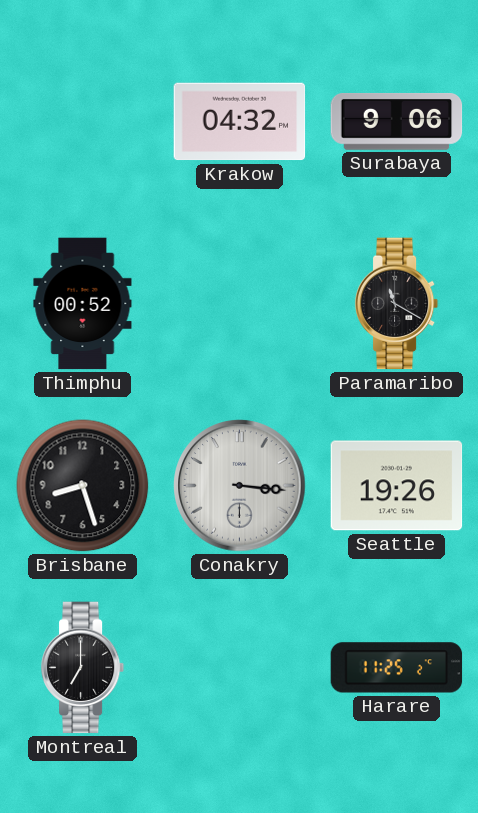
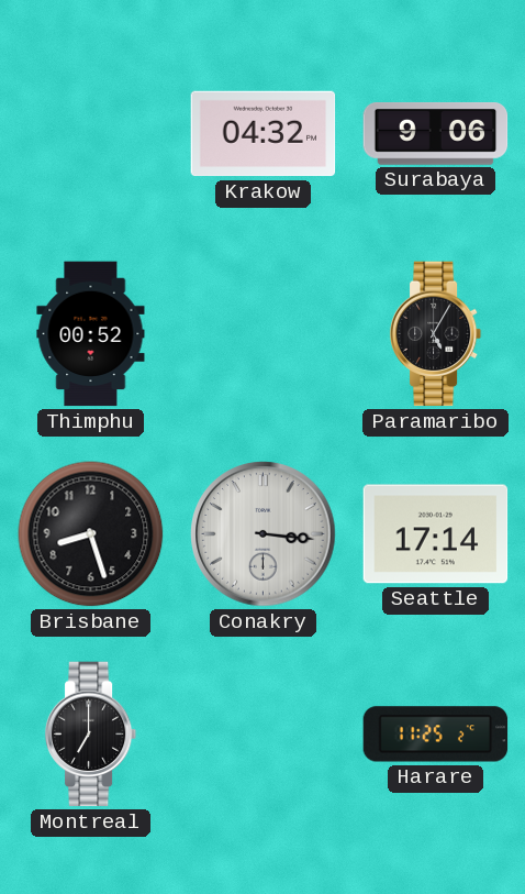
Paramaribo: 11:20 -> 5:05
Seattle: 19:26 -> 17:14
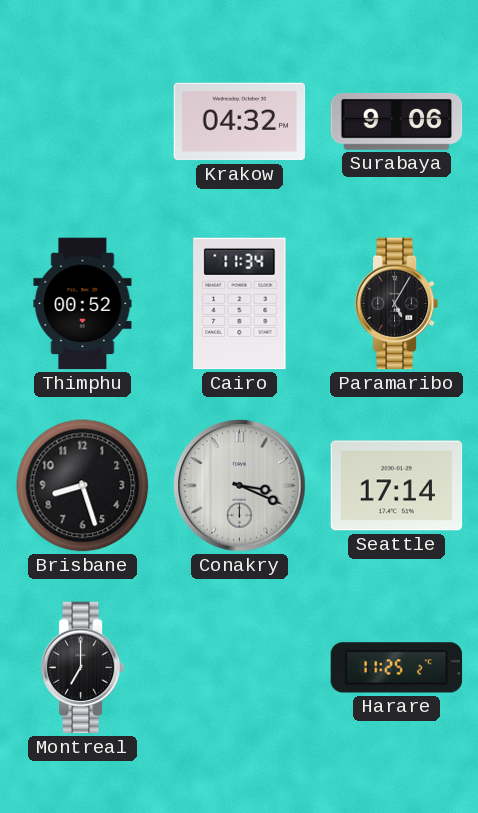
Cairo: none -> 11:34
Conakry: 3:16 -> 3:19
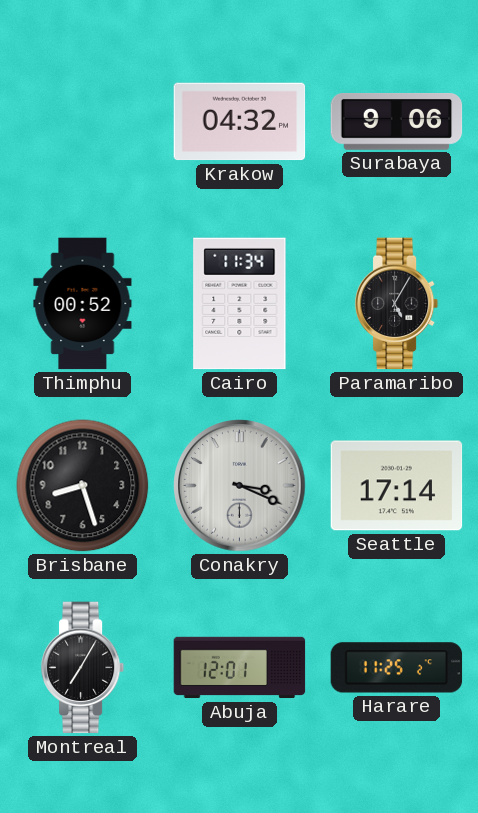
Montreal: 7:00 -> 7:05
Abuja: none -> 12:01
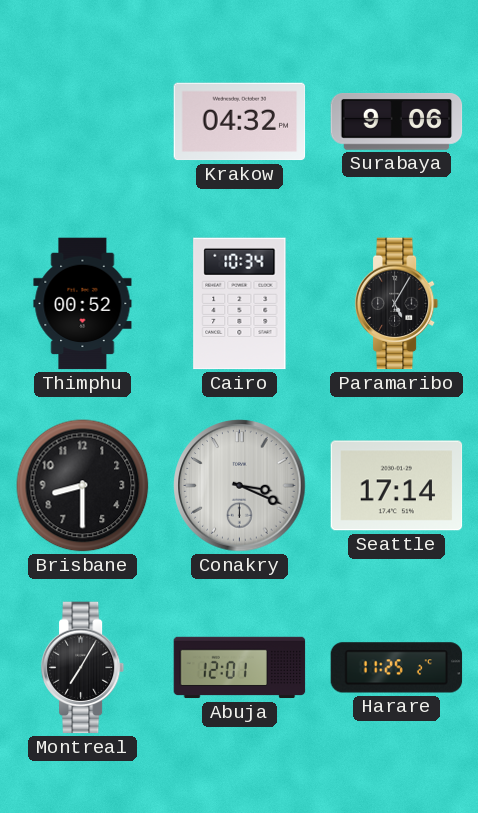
Cairo: 11:34 -> 10:34
Brisbane: 8:27 -> 8:30
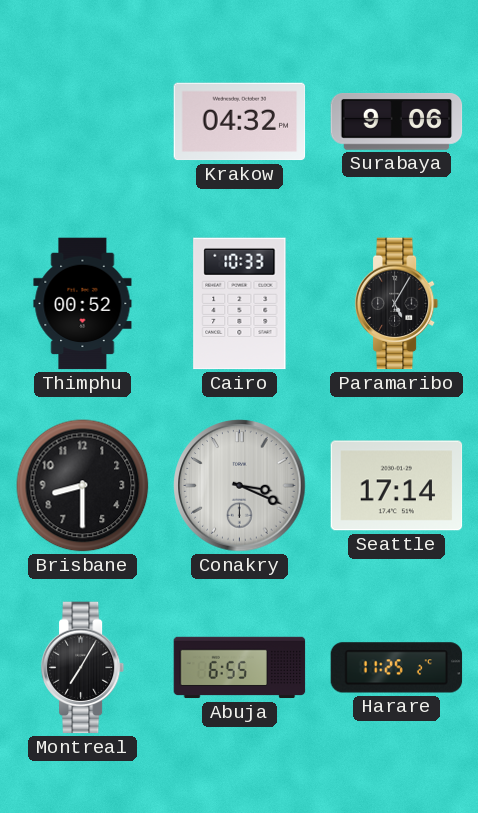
Cairo: 10:34 -> 10:33
Abuja: 12:01 -> 6:55
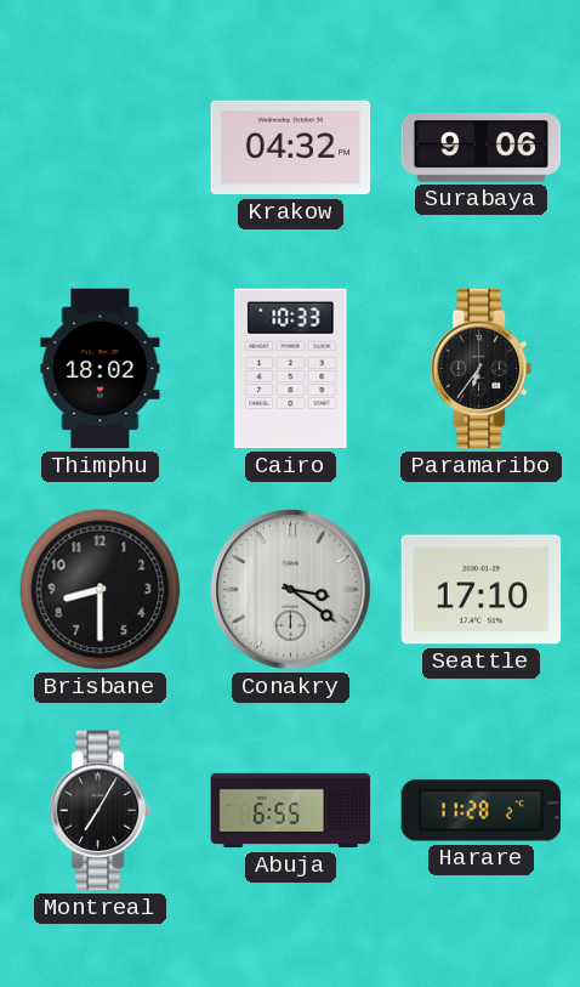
Thimphu: 00:52 -> 18:02
Paramaribo: 5:05 -> 6:36
Conakry: 3:19 -> 3:21
Seattle: 17:14 -> 17:10
Harare: 11:25 -> 11:28
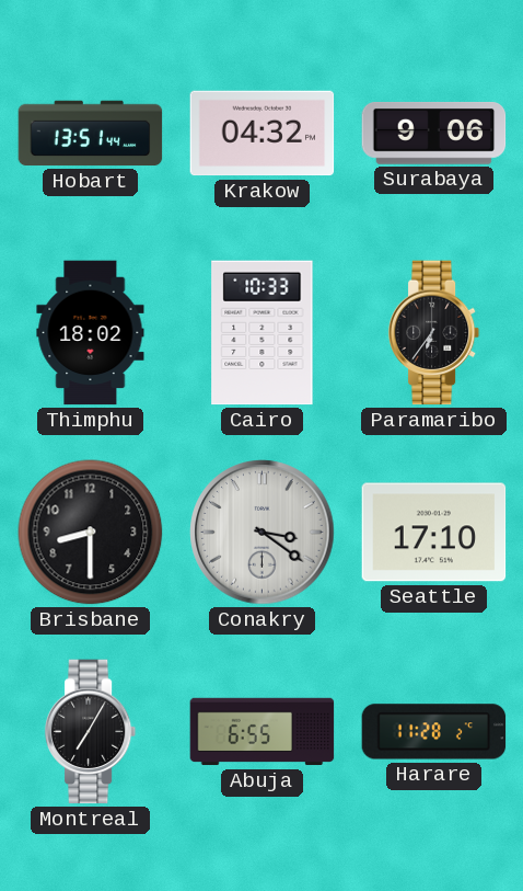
Hobart: none -> 13:51
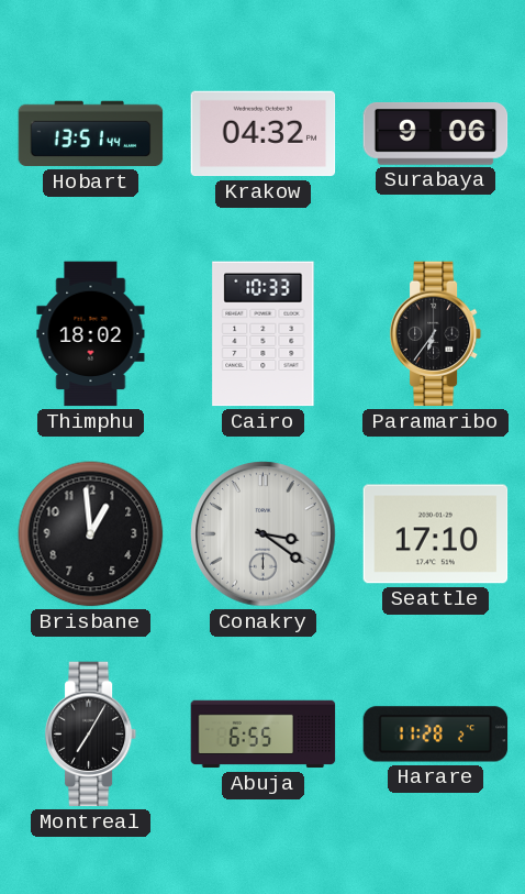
Brisbane: 8:30 -> 12:59
